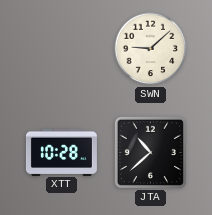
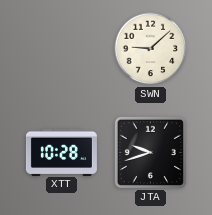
JTA: 10:38 -> 9:42
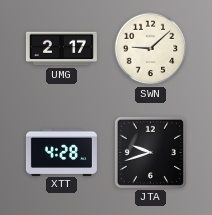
UMG: none -> 2:17
XTT: 10:28 -> 4:28
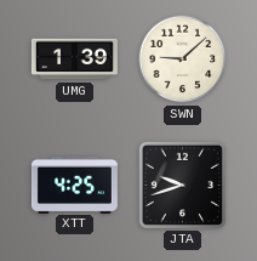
UMG: 2:17 -> 1:39
XTT: 4:28 -> 4:25
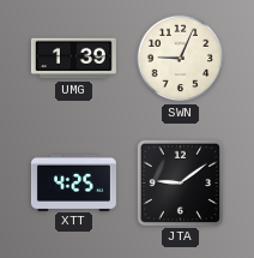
SWN: 9:08 -> 9:04
JTA: 9:42 -> 9:09
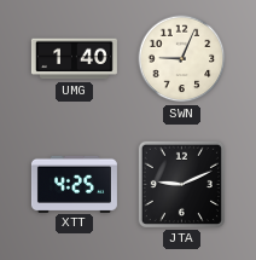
UMG: 1:39 -> 1:40
JTA: 9:09 -> 9:11
